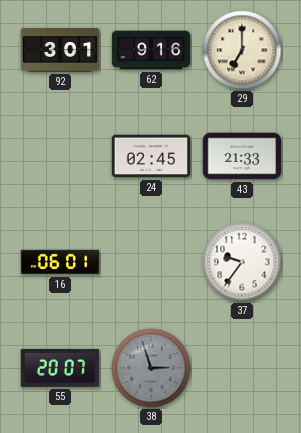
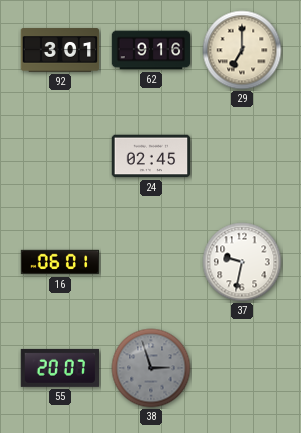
43: 21:33 -> none
37: 9:36 -> 9:32
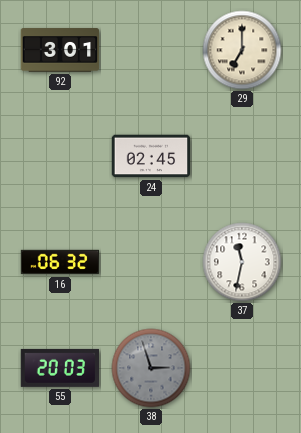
62: 9:16 -> none
16: 06:01 -> 06:32
37: 9:32 -> 11:32
55: 20:07 -> 20:03
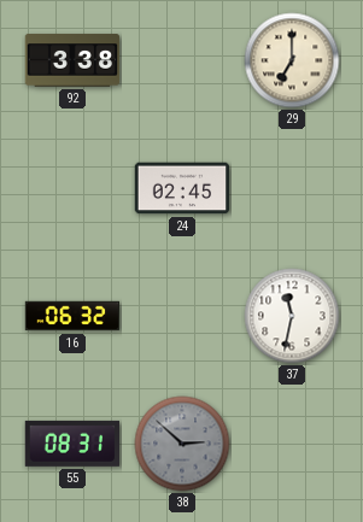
92: 3:01 -> 3:38
55: 20:03 -> 08:31
38: 2:57 -> 2:52
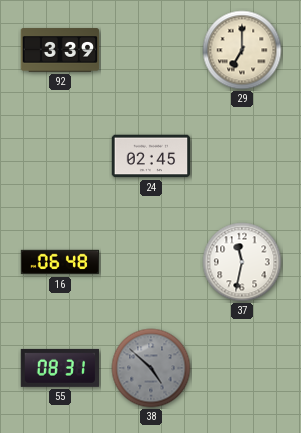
92: 3:38 -> 3:39
16: 06:32 -> 06:48
38: 2:52 -> 4:52
